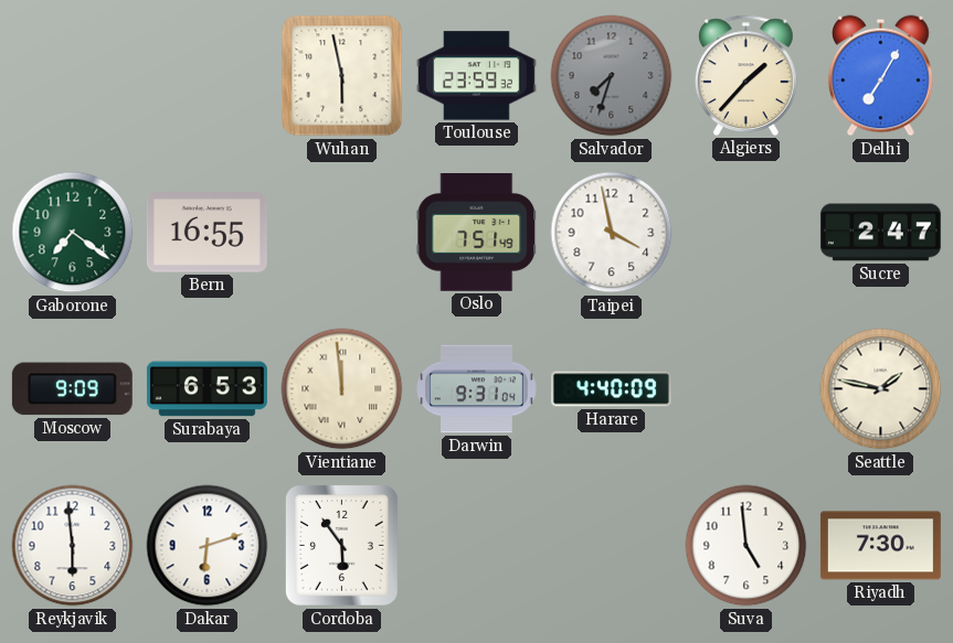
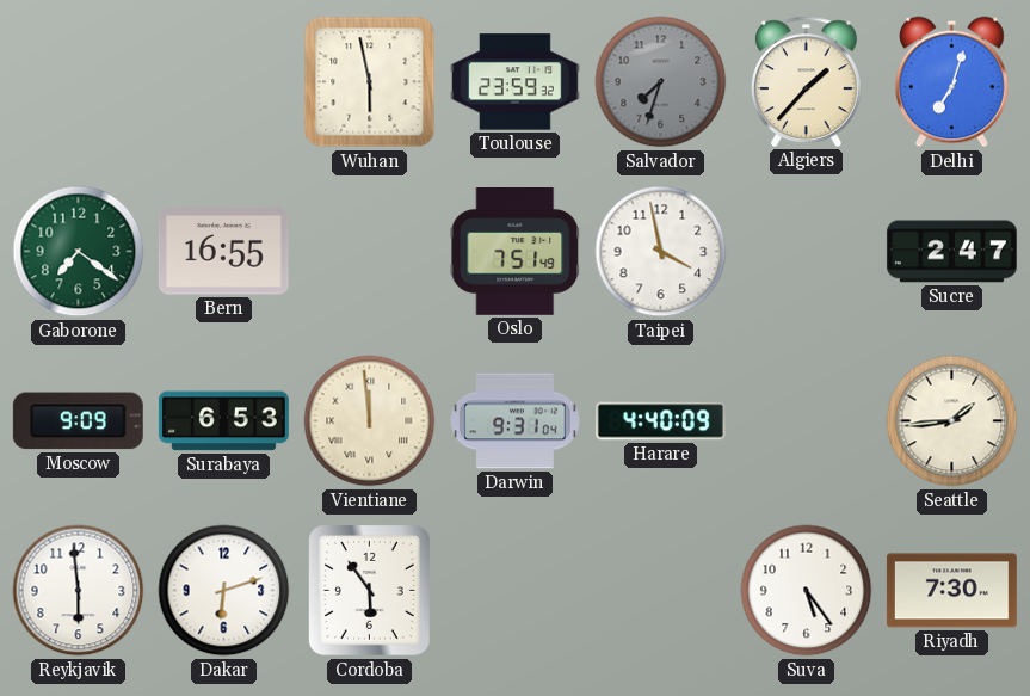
Delhi: 7:05 -> 7:03
Seattle: 1:47 -> 1:44
Suva: 4:59 -> 5:24
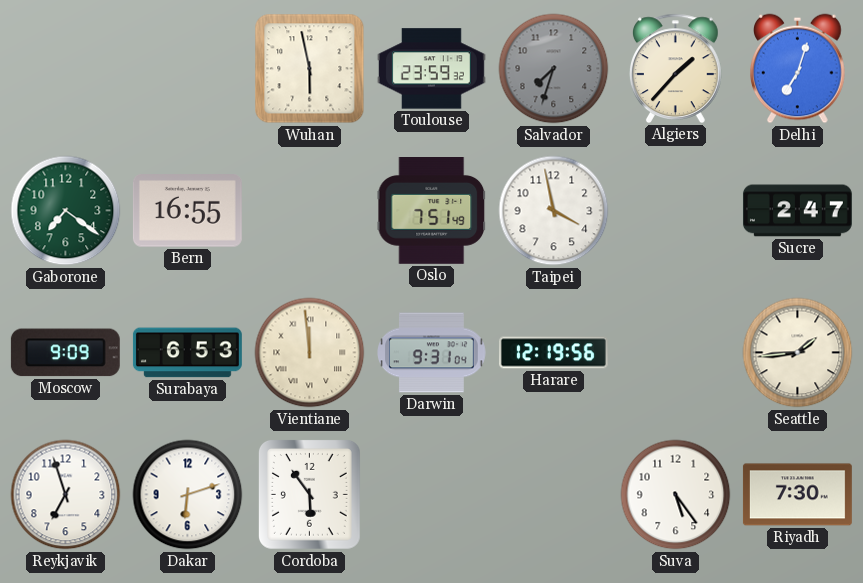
Harare: 4:40 -> 12:19
Reykjavik: 5:59 -> 6:57
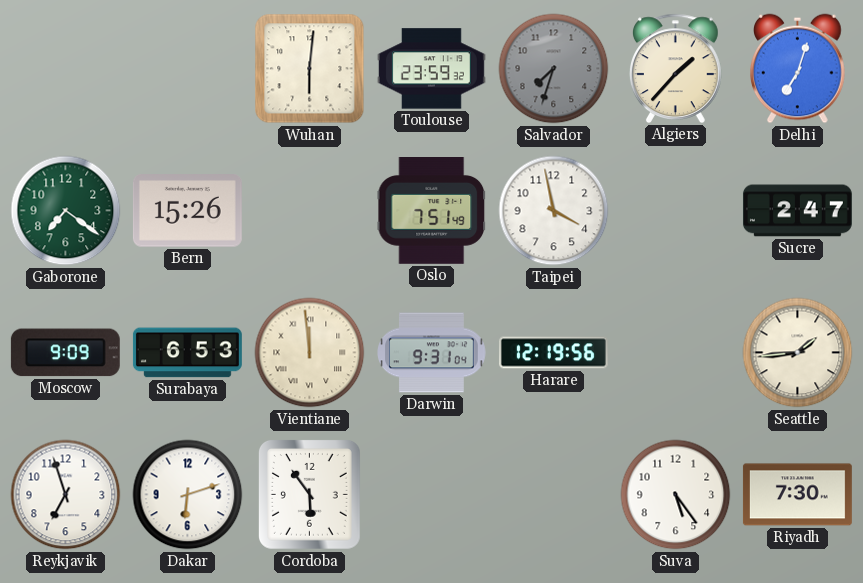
Wuhan: 5:58 -> 6:01
Bern: 16:55 -> 15:26
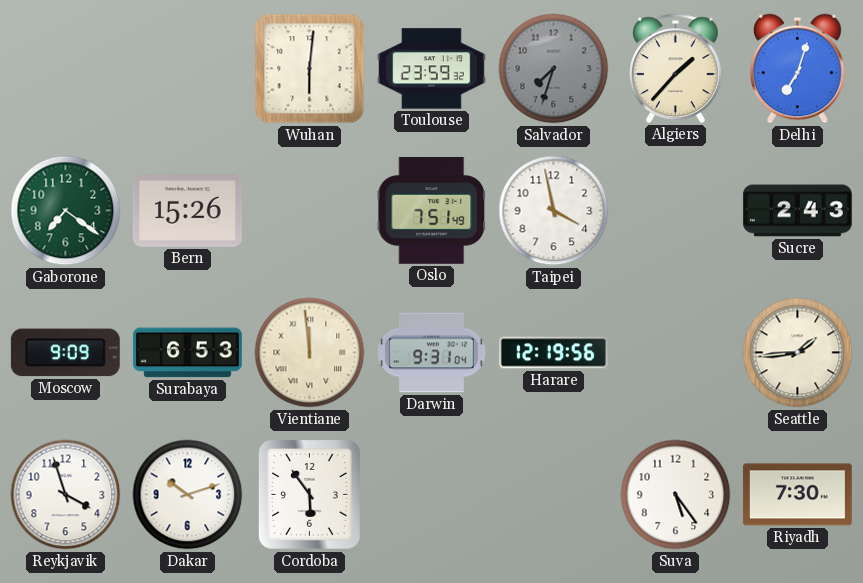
Sucre: 2:47 -> 2:43
Reykjavik: 6:57 -> 3:57
Dakar: 6:12 -> 10:12
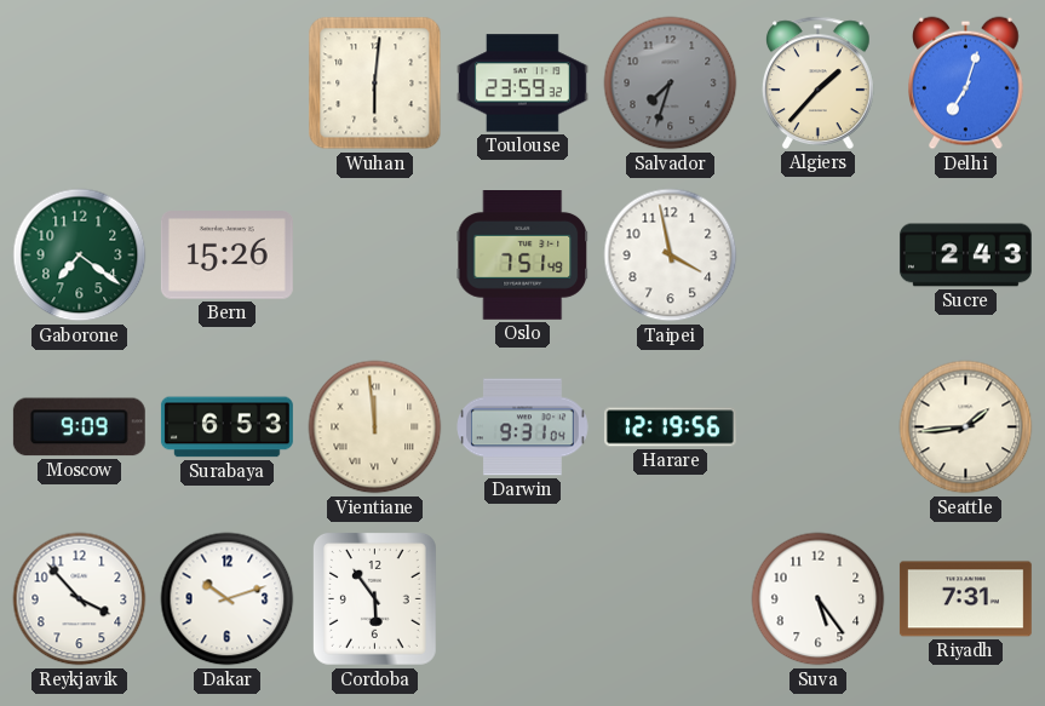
Reykjavik: 3:57 -> 3:53
Riyadh: 7:30 -> 7:31
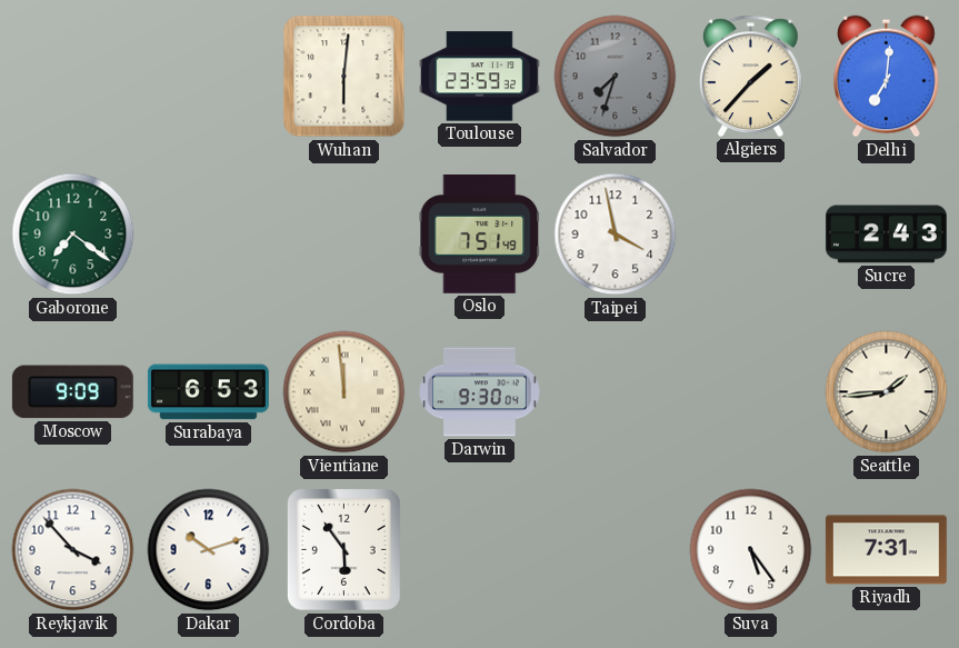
Delhi: 7:03 -> 7:01
Bern: 15:26 -> none
Darwin: 9:31 -> 9:30
Harare: 12:19 -> none
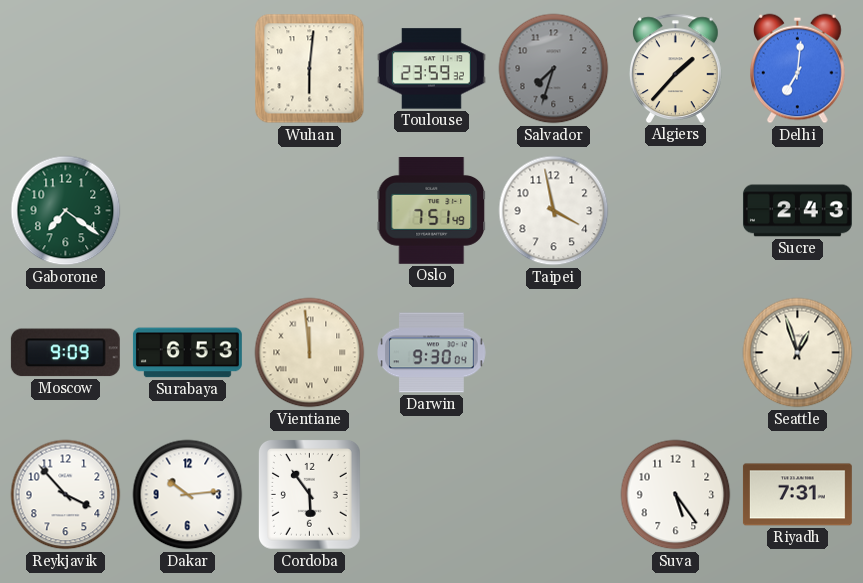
Seattle: 1:44 -> 12:57
Dakar: 10:12 -> 10:14
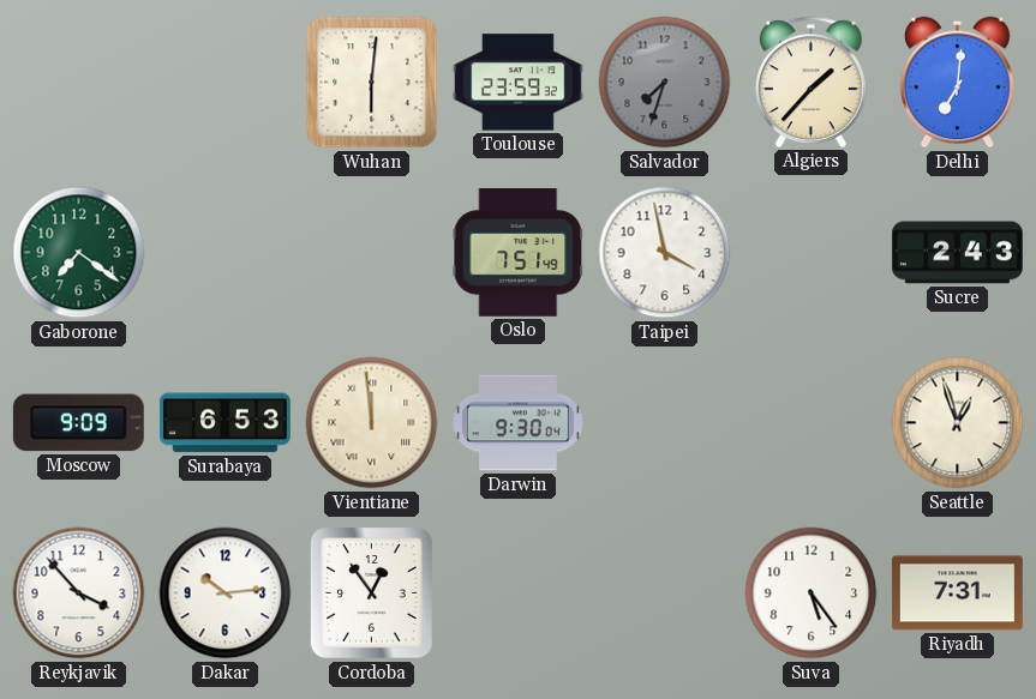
Cordoba: 5:54 -> 12:54
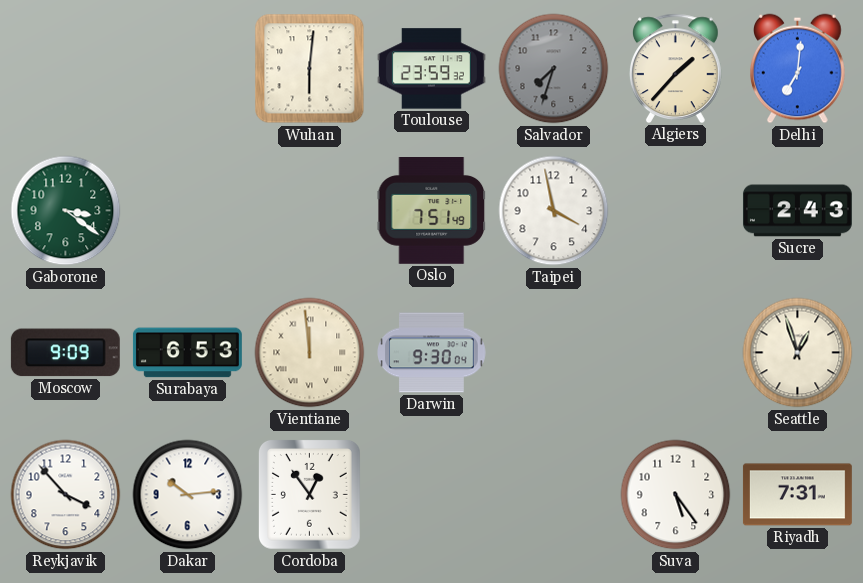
Gaborone: 7:21 -> 3:21
